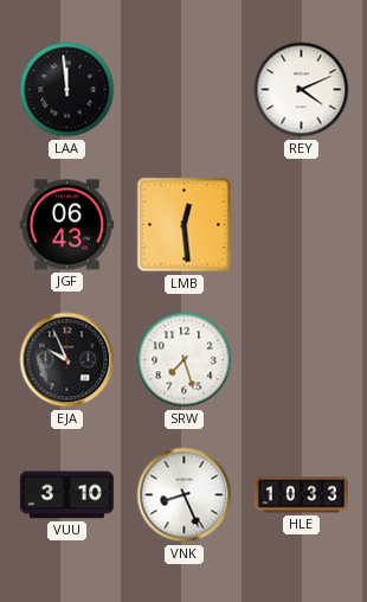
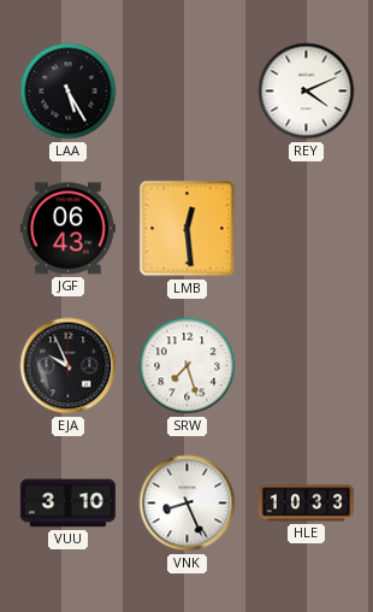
LAA: 11:59 -> 5:25
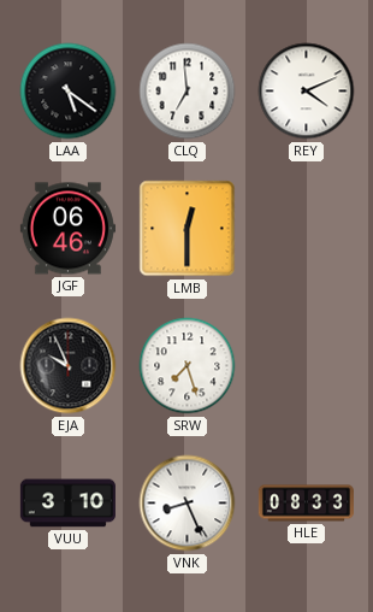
LAA: 5:25 -> 5:21
CLQ: none -> 6:59
JGF: 06:43 -> 06:46
LMB: 12:29 -> 12:30
HLE: 10:33 -> 08:33
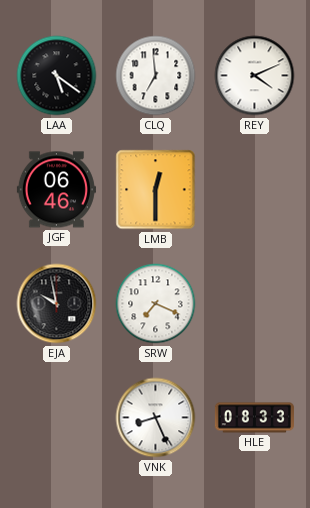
EJA: 9:56 -> 9:58
SRW: 7:27 -> 7:19
VUU: 3:10 -> none
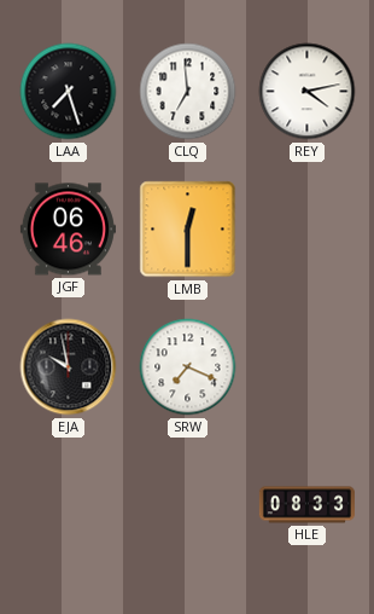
LAA: 5:21 -> 7:27
REY: 4:11 -> 4:13
VNK: 8:26 -> none
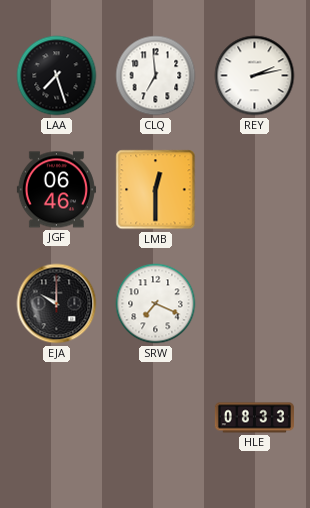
REY: 4:13 -> 2:13
EJA: 9:58 -> 10:00
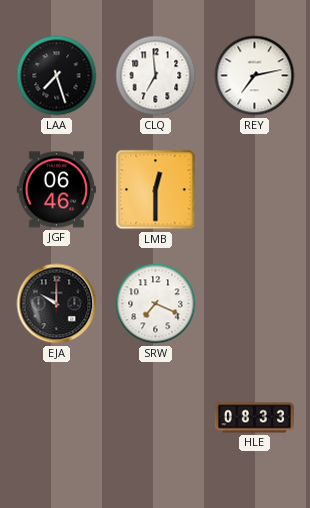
REY: 2:13 -> 7:13
